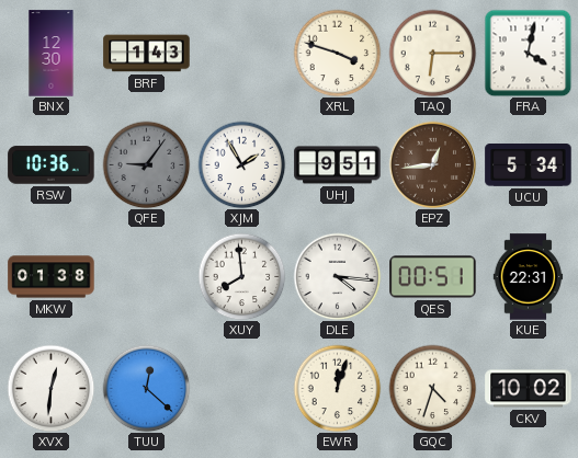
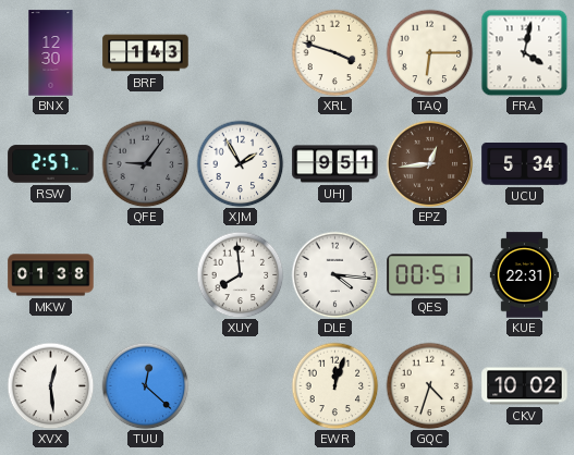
RSW: 10:36 -> 2:57
XVX: 12:31 -> 12:29
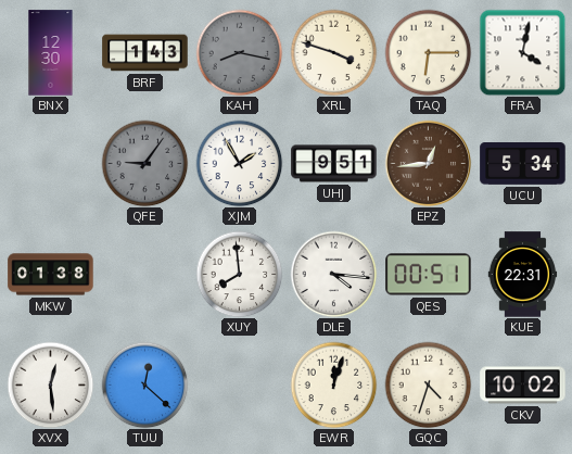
KAH: none -> 8:17
RSW: 2:57 -> none
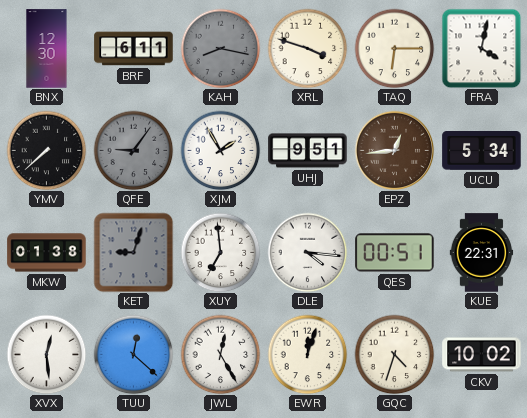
BRF: 1:43 -> 6:11
YMV: none -> 7:38
KET: none -> 9:03
XUY: 7:59 -> 6:59
JWL: none -> 12:25
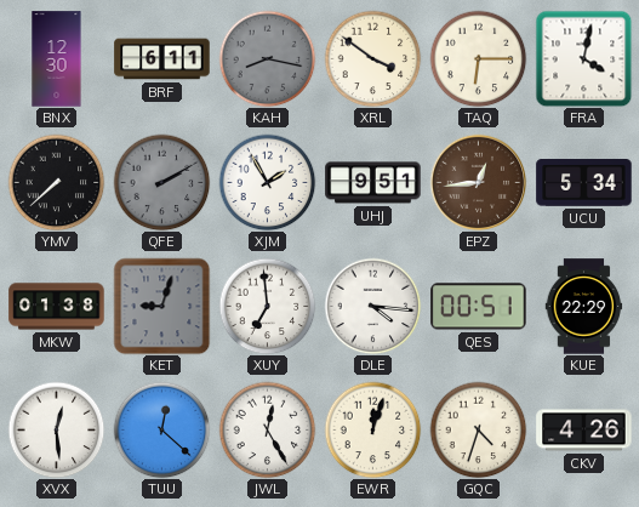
XRL: 3:48 -> 3:51
QFE: 9:06 -> 2:10
KUE: 22:31 -> 22:29
CKV: 10:02 -> 4:26
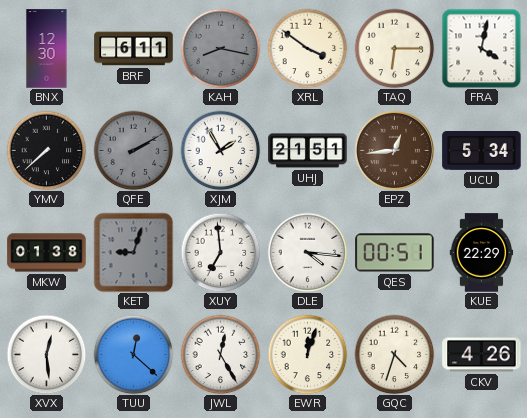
UHJ: 9:51 -> 21:51
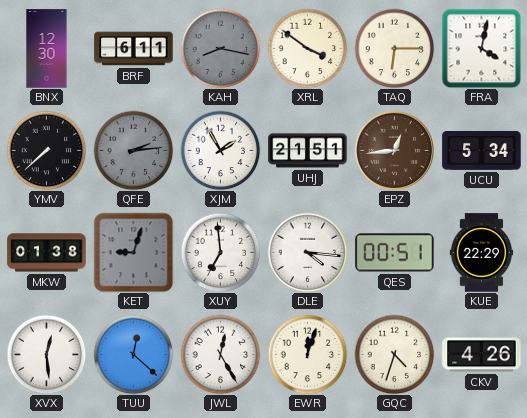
QFE: 2:10 -> 2:14
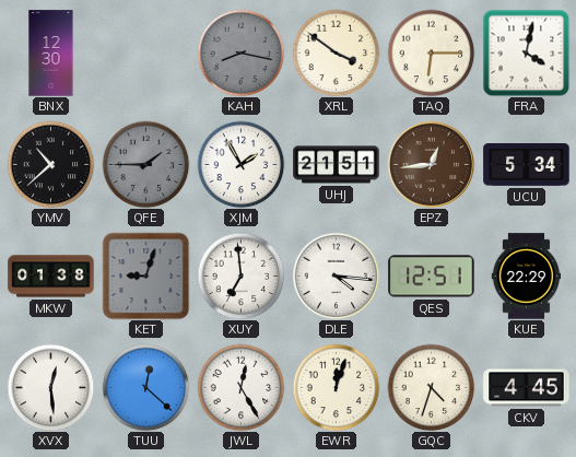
BRF: 6:11 -> none
YMV: 7:38 -> 10:38
QFE: 2:14 -> 1:45
QES: 00:51 -> 12:51
CKV: 4:26 -> 4:45
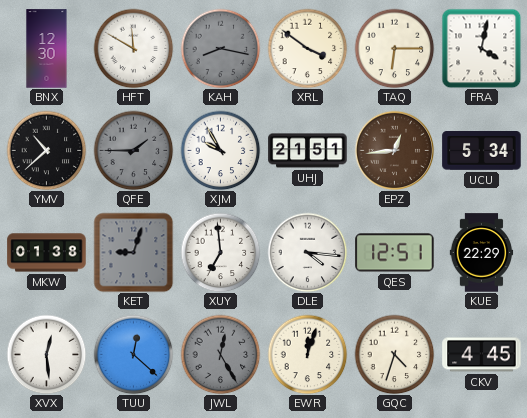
HFT: none -> 11:50
XJM: 1:55 -> 9:55
JWL dial: white -> grey
